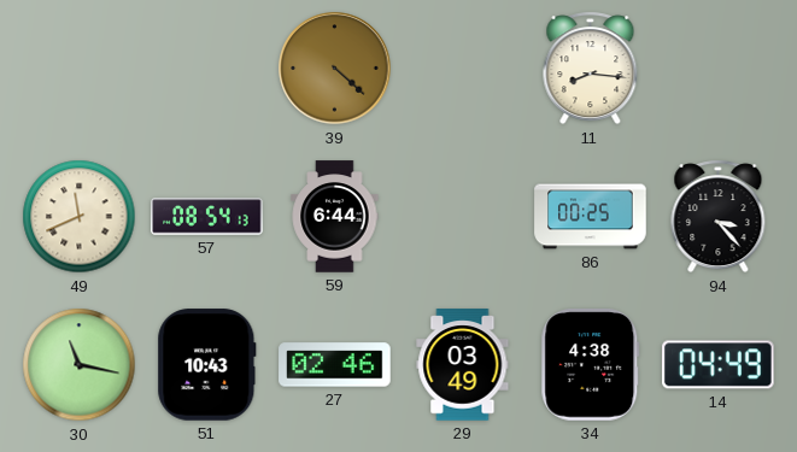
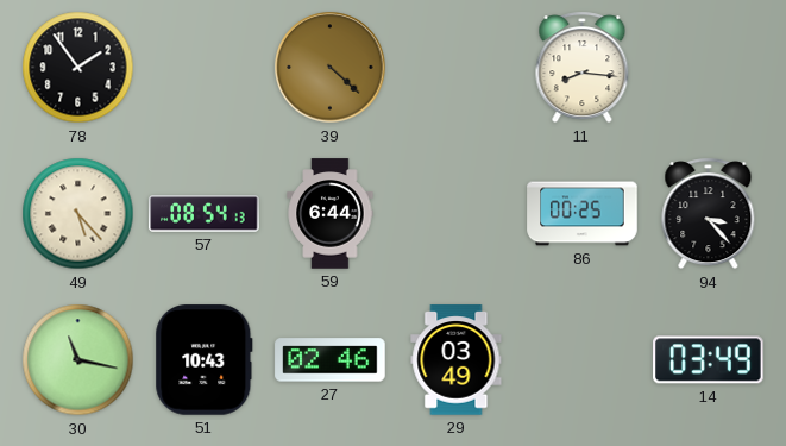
78: none -> 1:54
49: 11:41 -> 5:23
34: 4:38 -> none
14: 04:49 -> 03:49
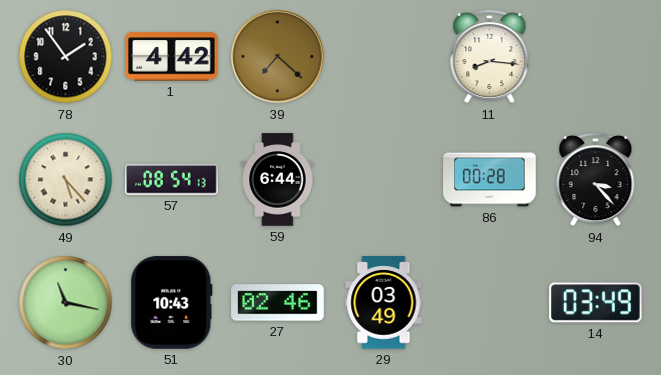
1: none -> 4:42
39: 4:22 -> 7:22
86: 00:25 -> 00:28
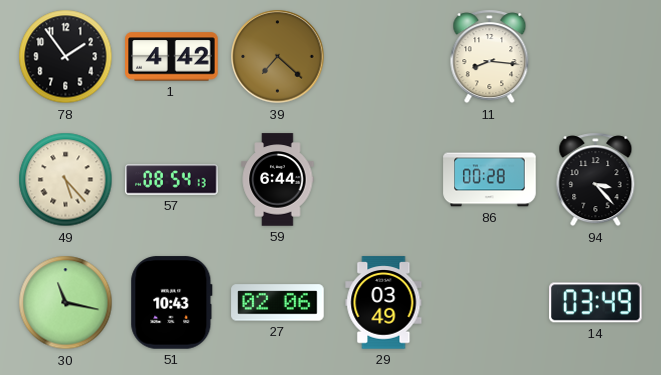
27: 02:46 -> 02:06
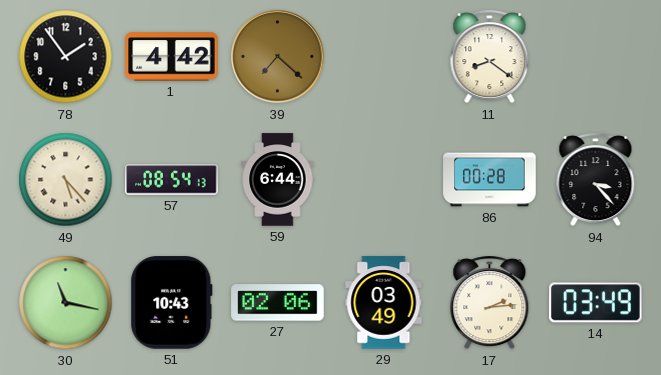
11: 8:16 -> 8:21
17: none -> 2:14
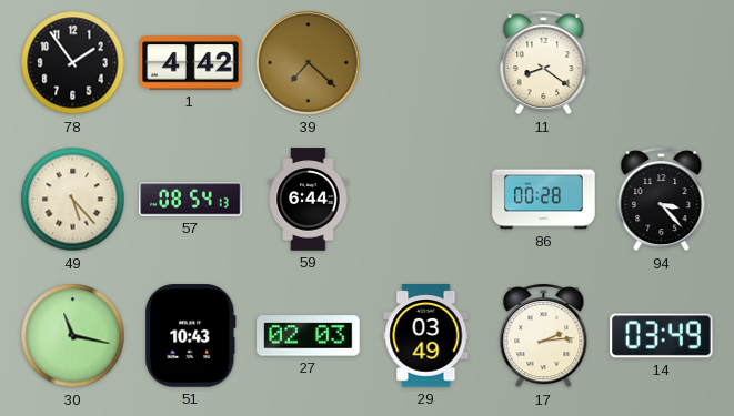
27: 02:06 -> 02:03
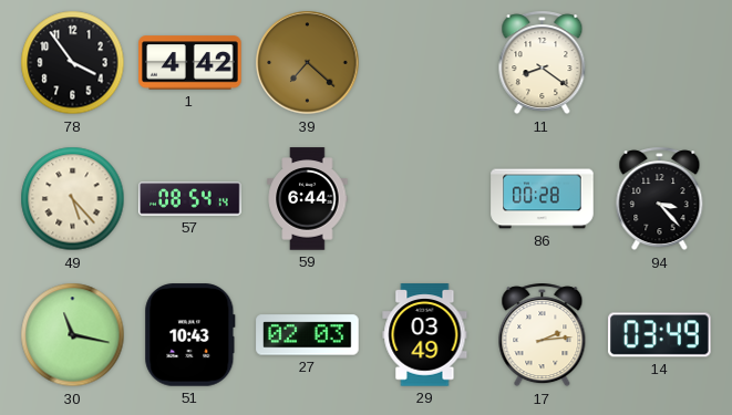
78: 1:54 -> 3:54
57: 08:54:13 -> 08:54:14
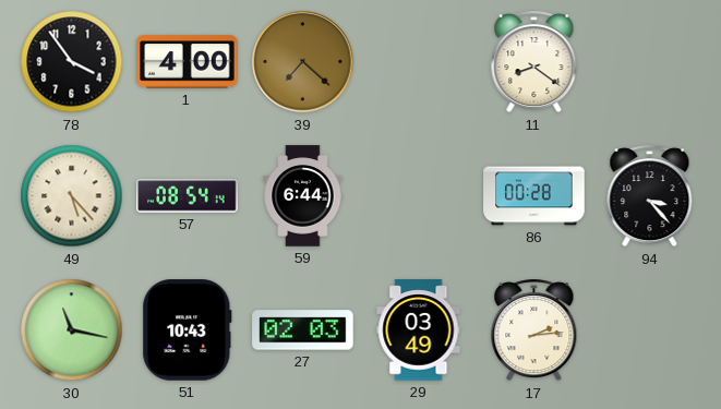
1: 4:42 -> 4:00
14: 03:49 -> none
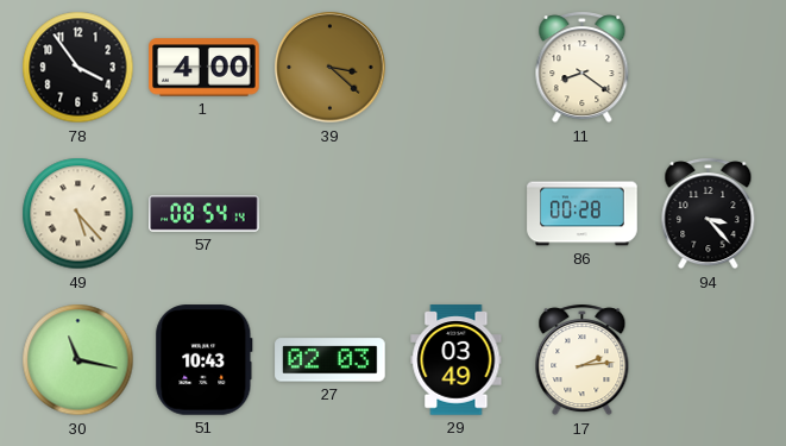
39: 7:22 -> 3:22
59: 6:44 -> none
